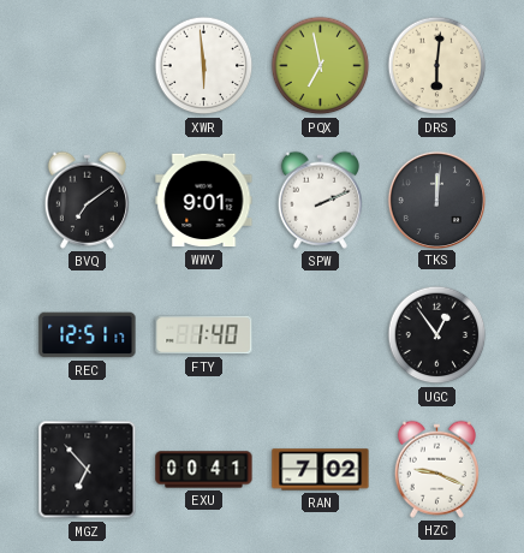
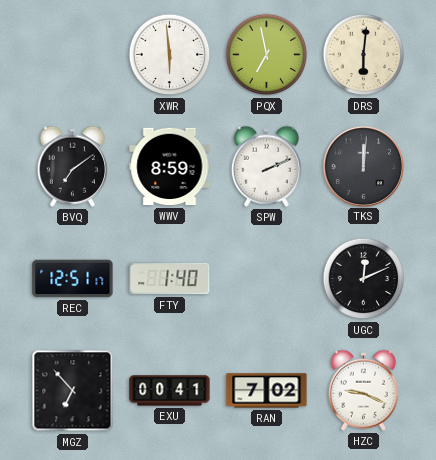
WWV: 9:01 -> 8:59
UGC: 12:54 -> 12:11
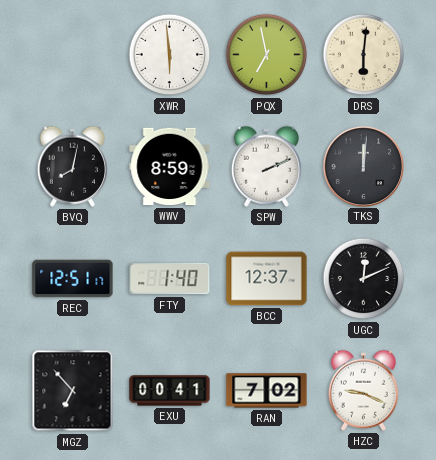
BVQ: 7:09 -> 8:02
BCC: none -> 12:37
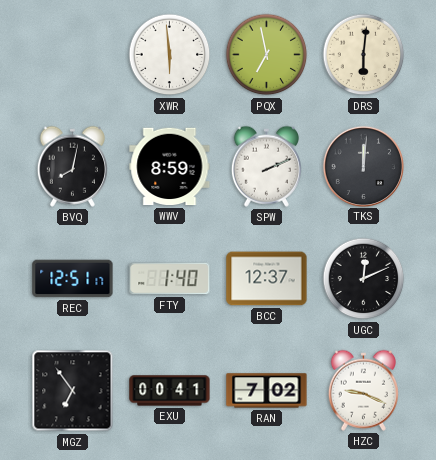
MGZ: 6:53 -> 6:54
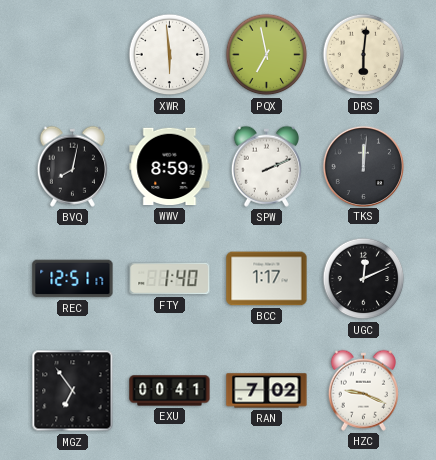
BCC: 12:37 -> 1:17
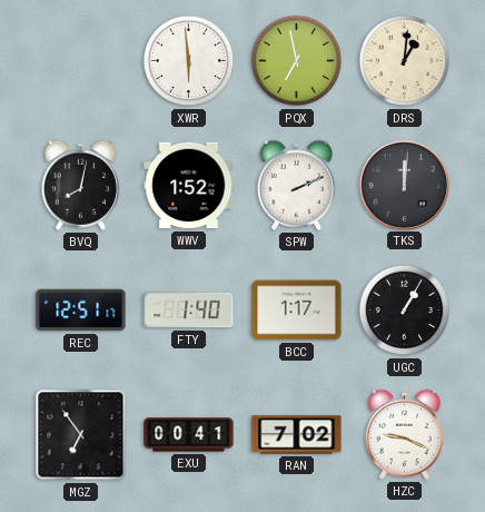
DRS: 6:01 -> 1:01
WWV: 8:59 -> 1:52
UGC: 12:11 -> 1:05
